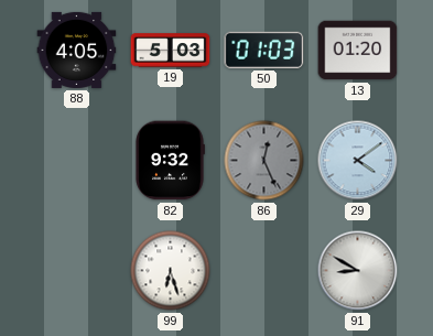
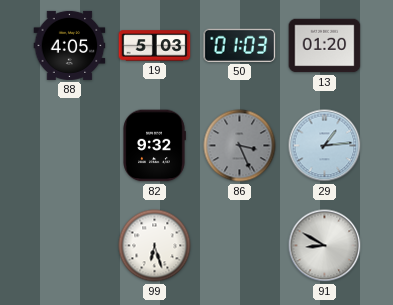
86: 12:26 -> 3:26
29: 4:09 -> 1:14
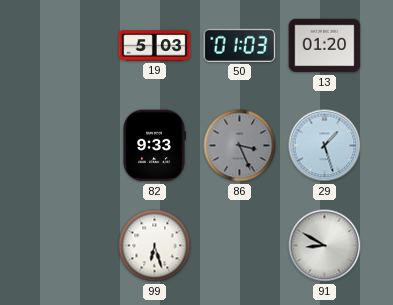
88: 4:05 -> none
82: 9:32 -> 9:33
29: 1:14 -> 1:27
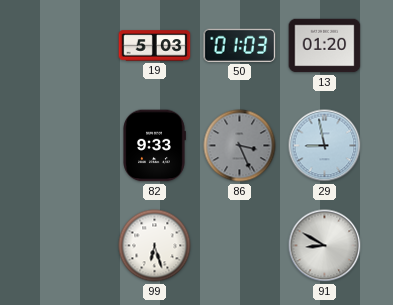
29: 1:27 -> 8:58
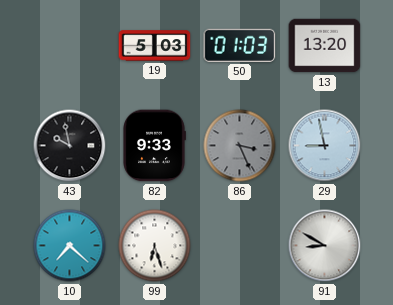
13: 01:20 -> 13:20
43: none -> 9:58
10: none -> 7:22
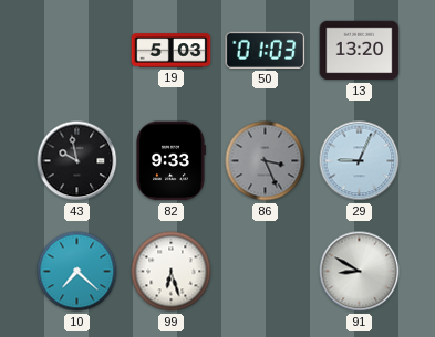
29: 8:58 -> 9:04
